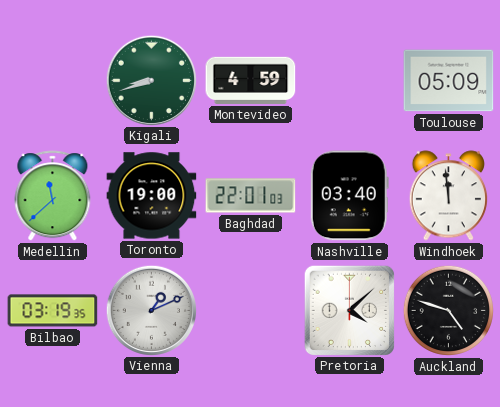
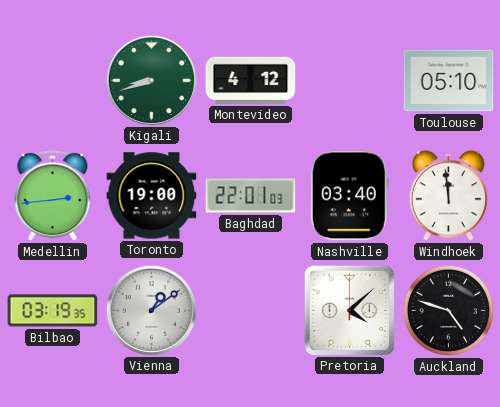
Montevideo: 4:59 -> 4:12
Toulouse: 05:09 -> 05:10
Medellin: 11:38 -> 2:44
Vienna: 1:11 -> 1:09
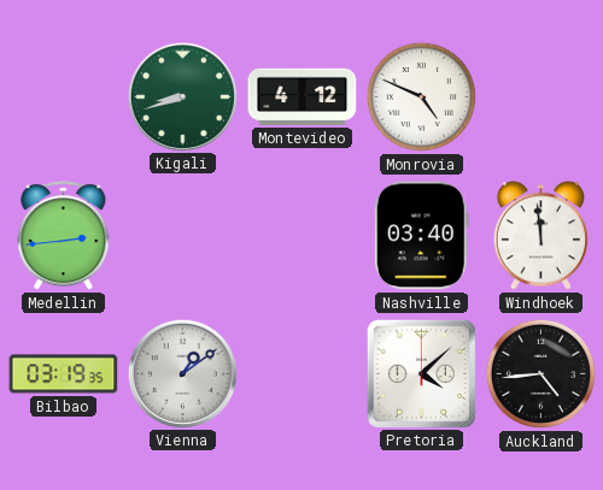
Monrovia: none -> 4:49
Toulouse: 05:10 -> none
Toronto: 19:00 -> none
Baghdad: 22:01 -> none
Auckland: 4:48 -> 4:44
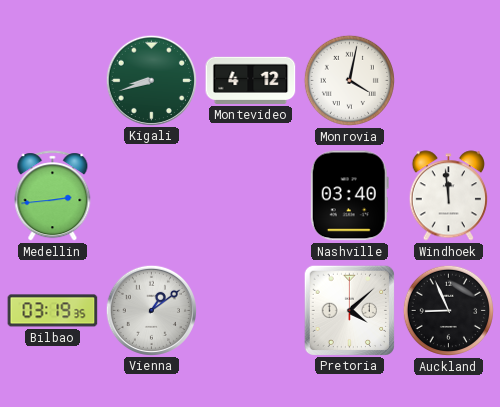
Monrovia: 4:49 -> 4:02
Auckland: 4:44 -> 8:56
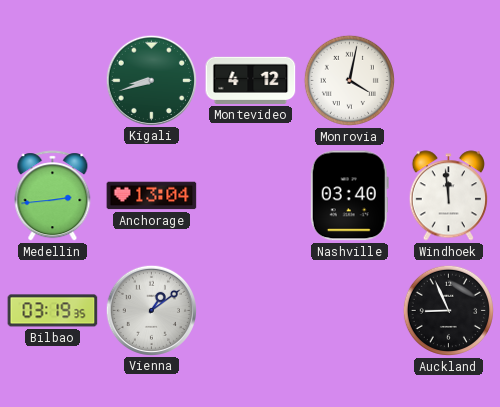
Anchorage: none -> 13:04
Pretoria: 4:08 -> none
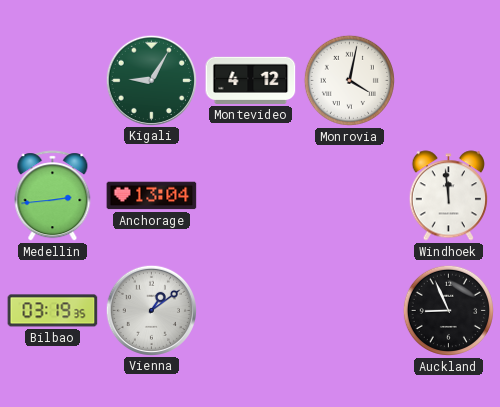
Kigali: 8:42 -> 9:05
Nashville: 03:40 -> none
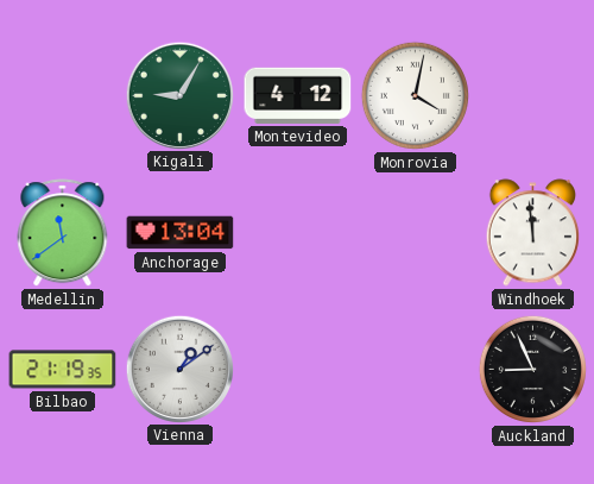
Medellin: 2:44 -> 11:39
Bilbao: 03:19 -> 21:19
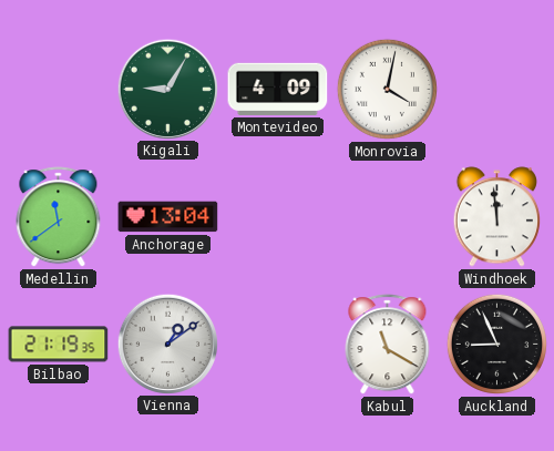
Montevideo: 4:12 -> 4:09
Kabul: none -> 11:20
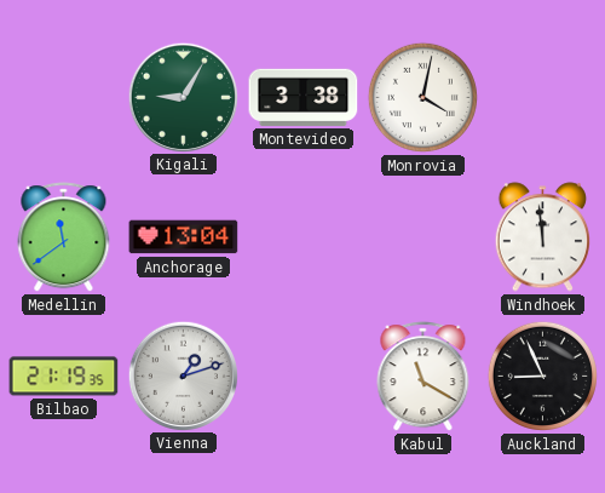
Montevideo: 4:09 -> 3:38
Vienna: 1:09 -> 1:12
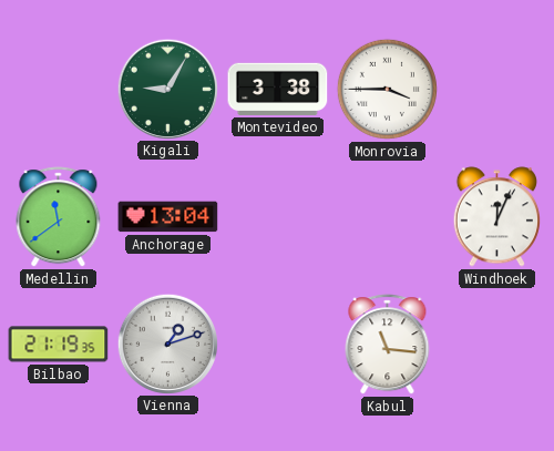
Monrovia: 4:02 -> 3:45
Windhoek: 11:59 -> 12:04
Kabul: 11:20 -> 11:16
Auckland: 8:56 -> none
